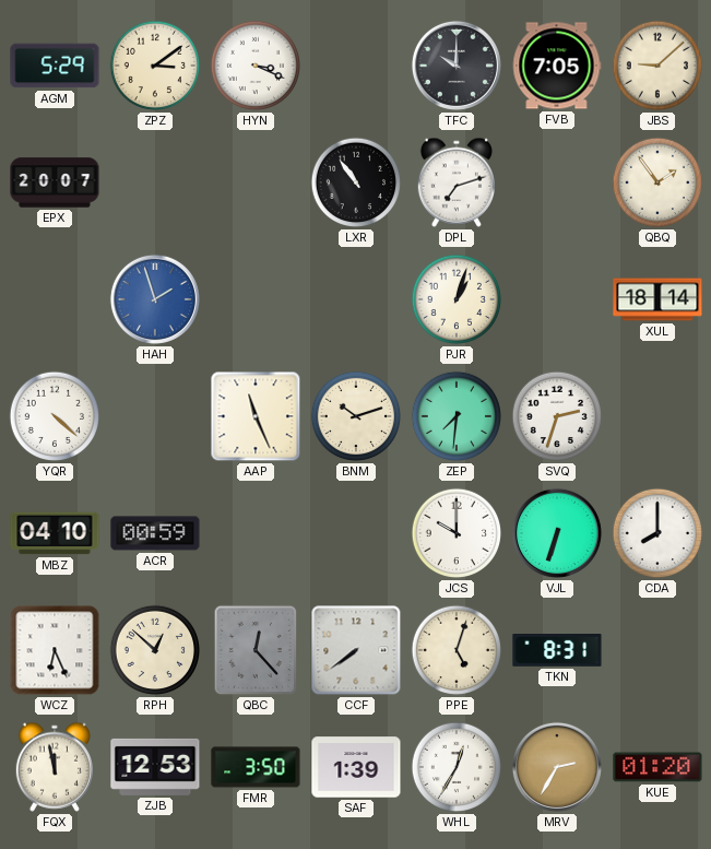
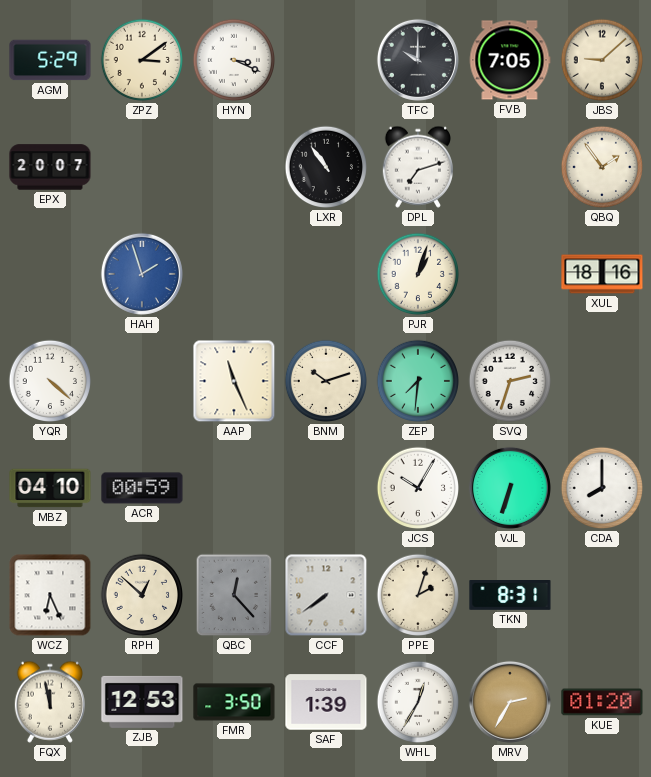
XUL: 18:14 -> 18:16
JCS: 10:00 -> 10:05
PPE: 5:03 -> 2:03
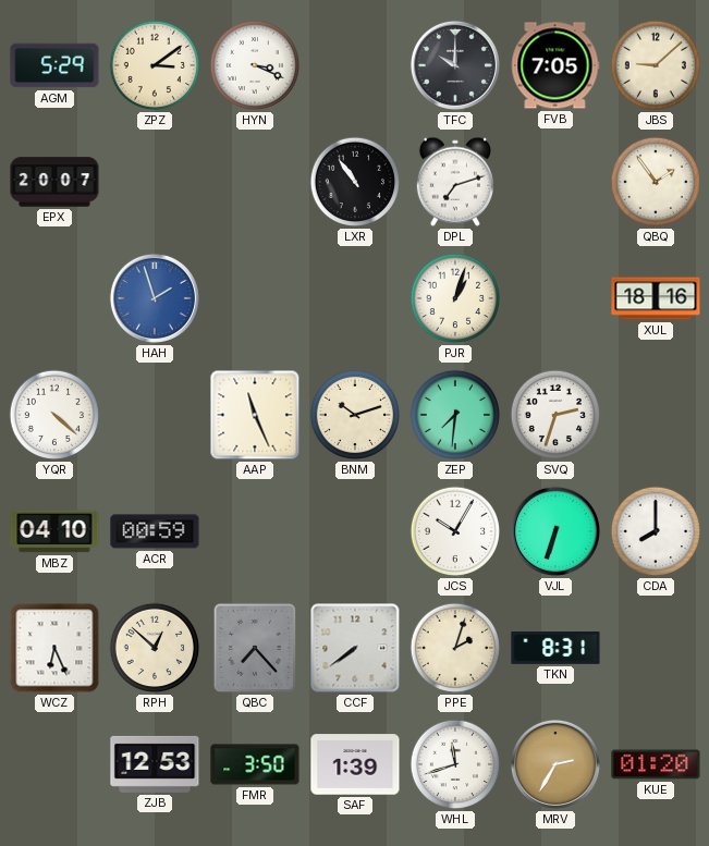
QBC: 12:23 -> 7:23
FQX: 11:58 -> none
WHL: 12:35 -> 11:42
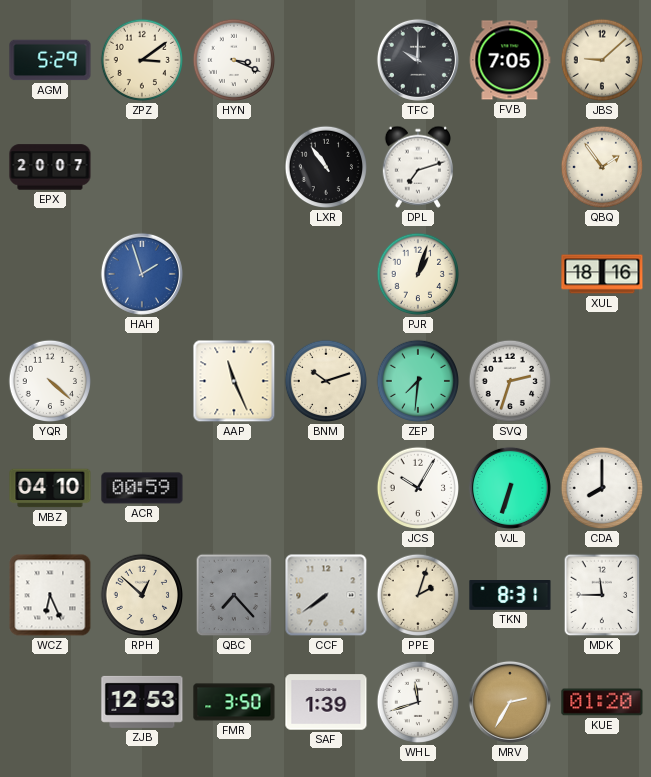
MDK: none -> 11:45
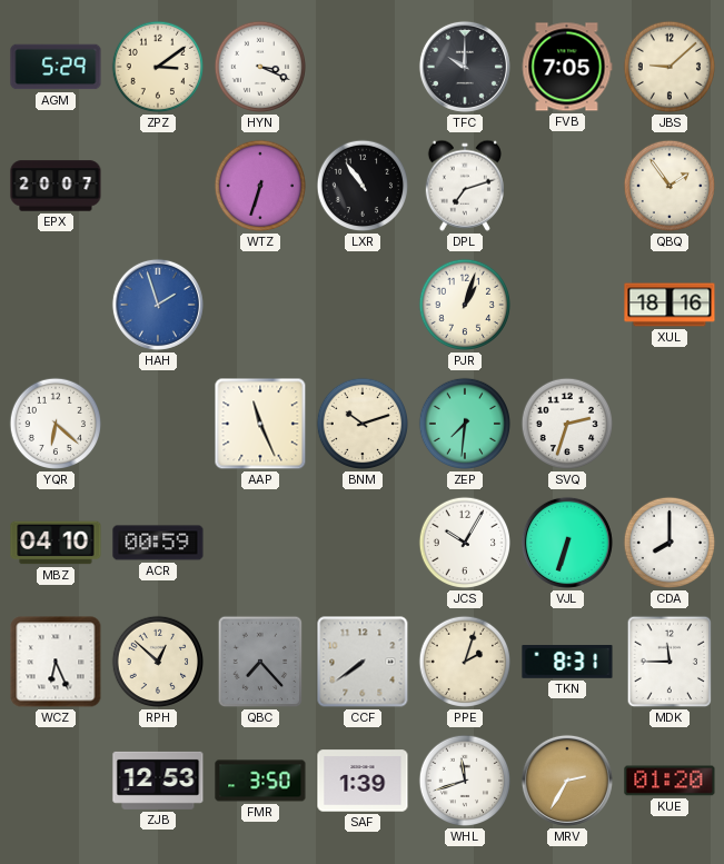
WTZ: none -> 6:33
YQR: 4:22 -> 6:22
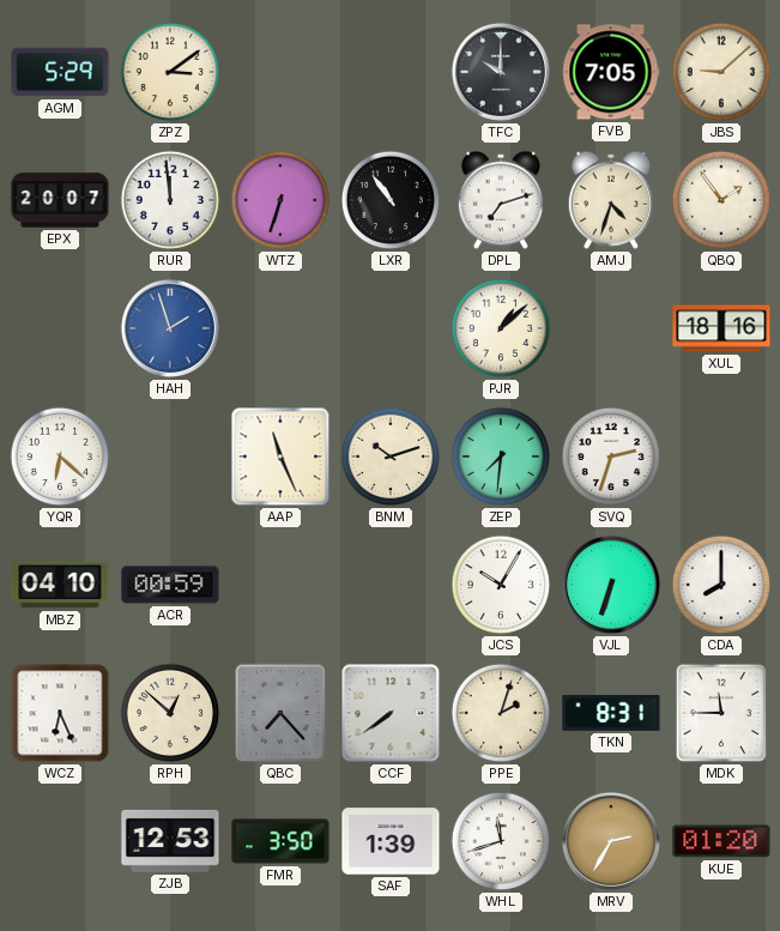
HYN: 3:19 -> none
RUR: none -> 11:59
AMJ: none -> 4:33
PJR: 1:03 -> 1:08
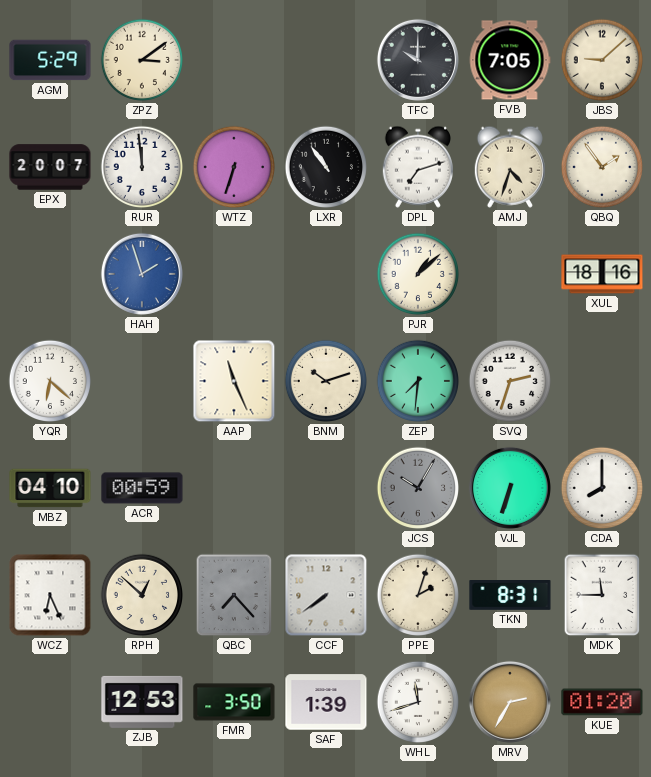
JCS dial: white -> grey
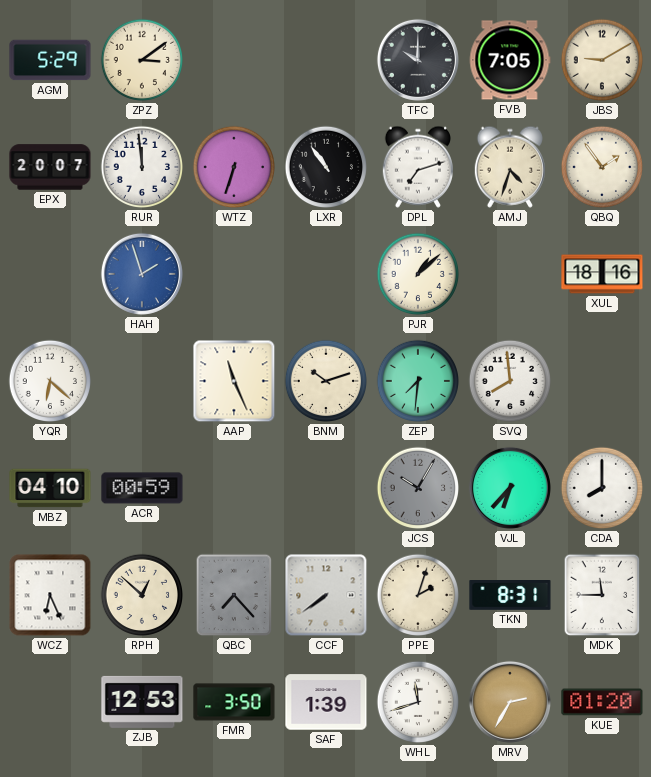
JBS: 9:08 -> 9:10
SVQ: 2:33 -> 7:59
VJL: 6:33 -> 6:37
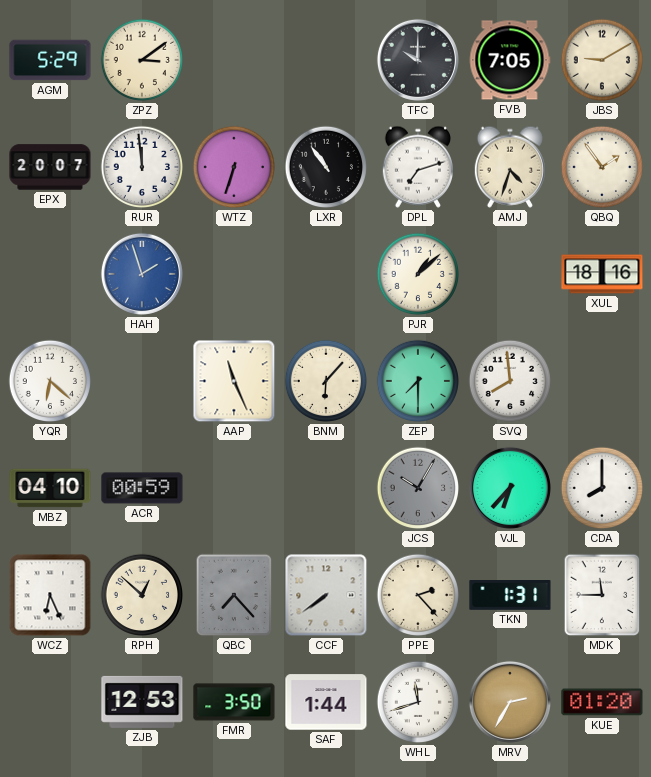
BNM: 10:12 -> 6:07
ZEP: 7:31 -> 7:30
PPE: 2:03 -> 2:23
TKN: 8:31 -> 1:31
SAF: 1:39 -> 1:44
